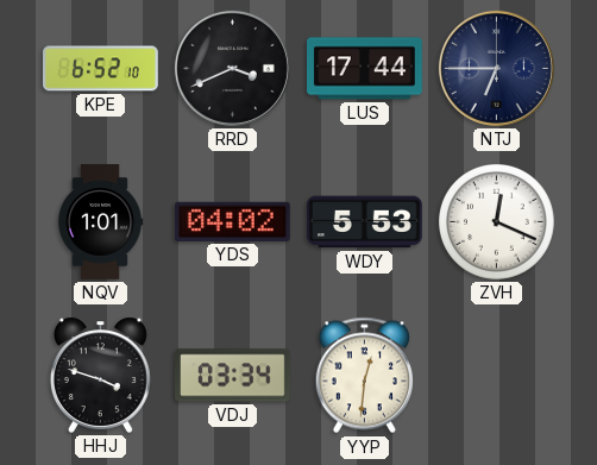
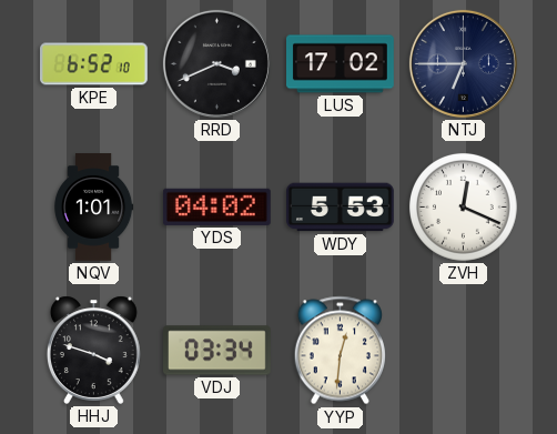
LUS: 17:44 -> 17:02
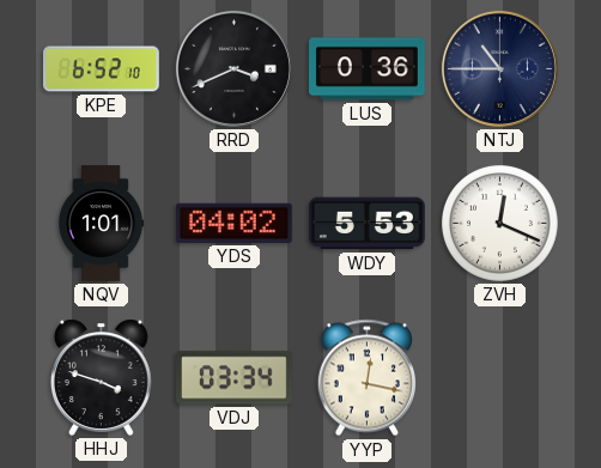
LUS: 17:02 -> 0:36
NTJ: 6:45 -> 10:45
YYP: 12:31 -> 12:17
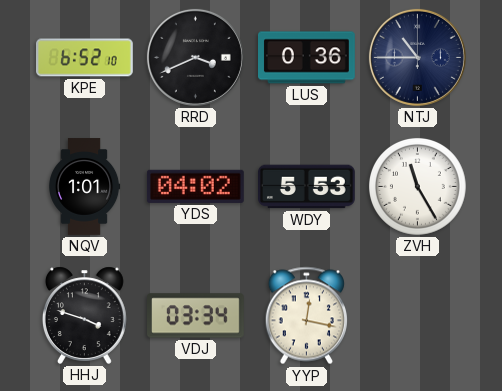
ZVH: 12:19 -> 11:25
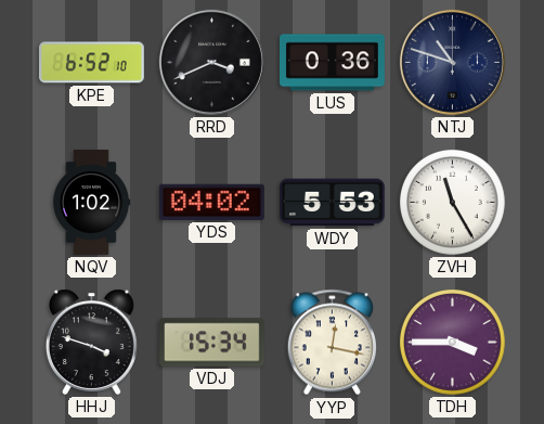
NTJ: 10:45 -> 10:48
NQV: 1:01 -> 1:02
VDJ: 03:34 -> 15:34
TDH: none -> 3:45
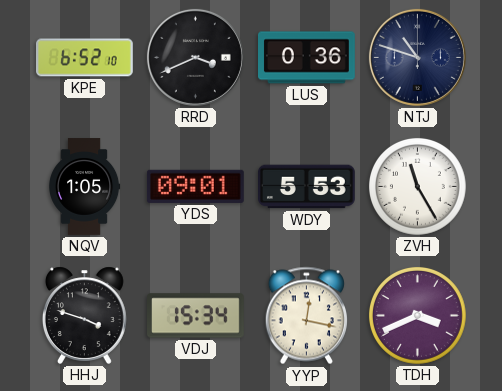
NQV: 1:02 -> 1:05
YDS: 04:02 -> 09:01
TDH: 3:45 -> 3:41
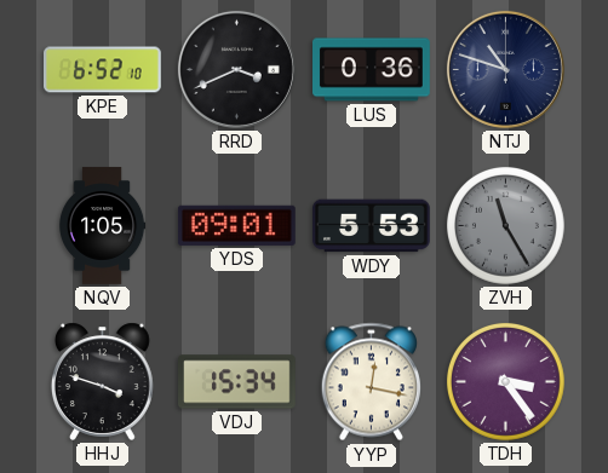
ZVH dial: white -> grey
TDH: 3:41 -> 3:24
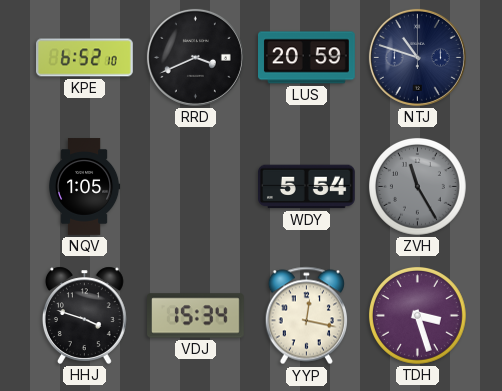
LUS: 0:36 -> 20:59
YDS: 09:01 -> none
WDY: 5:53 -> 5:54
TDH: 3:24 -> 3:27
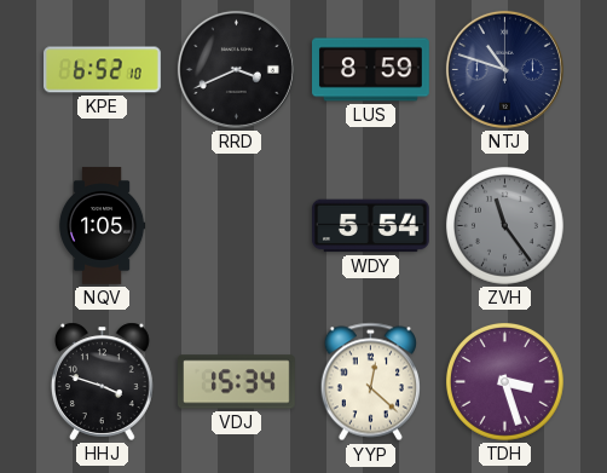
LUS: 20:59 -> 8:59
ZVH: 11:25 -> 11:24
YYP: 12:17 -> 12:22
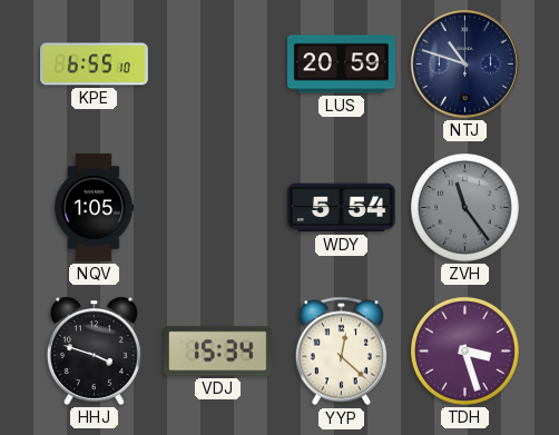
KPE: 6:52 -> 6:55
RRD: 3:41 -> none
LUS: 8:59 -> 20:59
